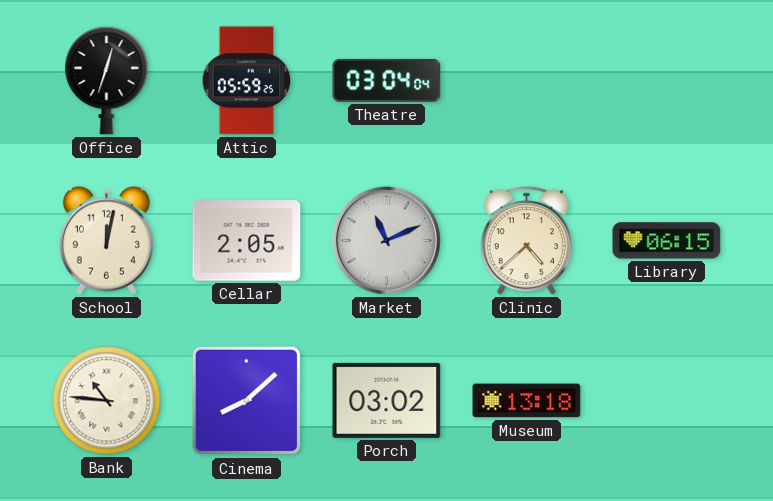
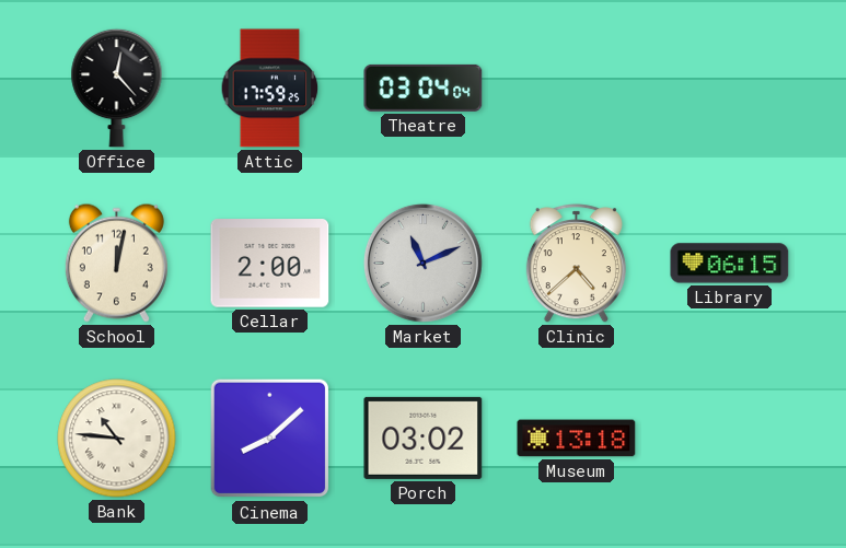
Office: 12:33 -> 12:23
Attic: 05:59 -> 17:59
Cellar: 2:05 -> 2:00
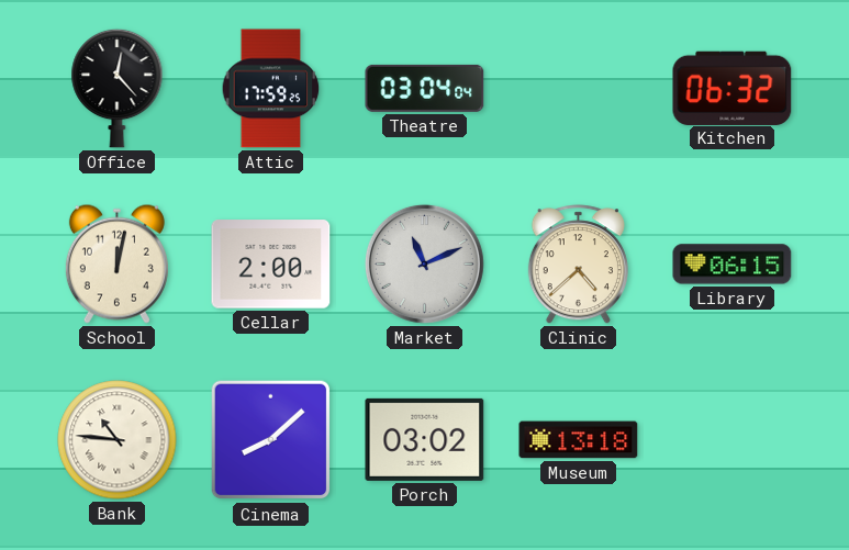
Kitchen: none -> 06:32
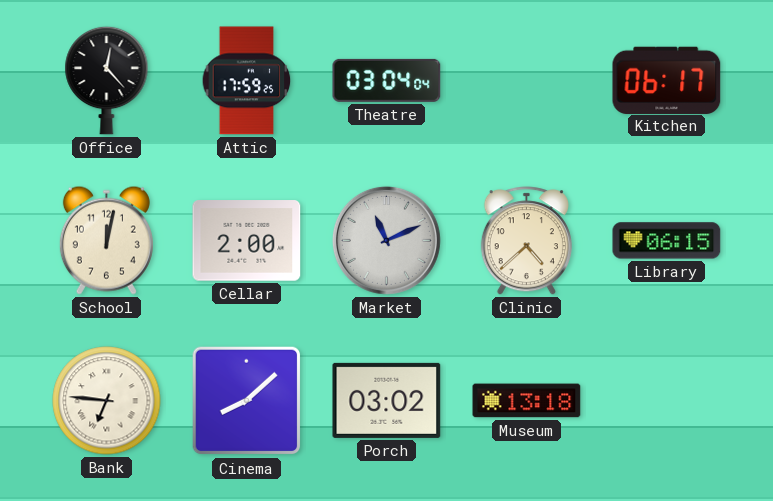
Kitchen: 06:32 -> 06:17
Bank: 10:46 -> 6:46
